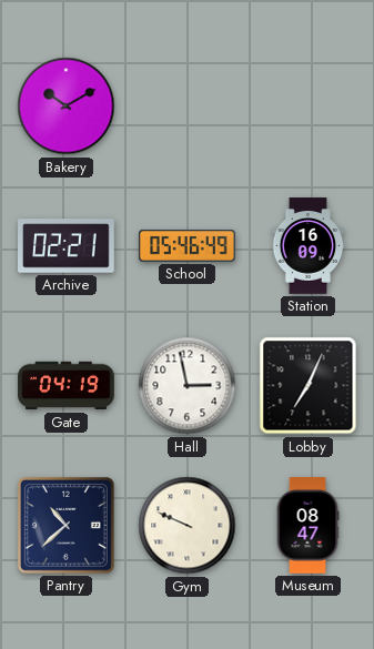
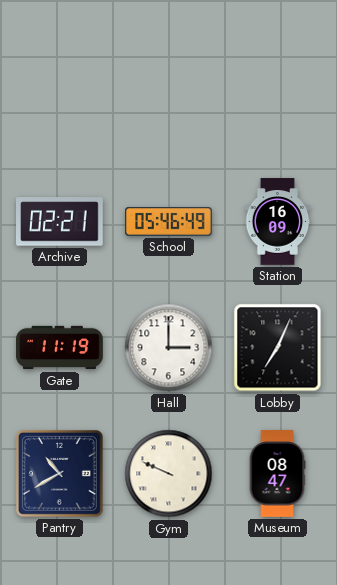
Bakery: 10:10 -> none
Gate: 04:19 -> 11:19
Hall: 2:58 -> 3:00
Pantry: 10:38 -> 10:40
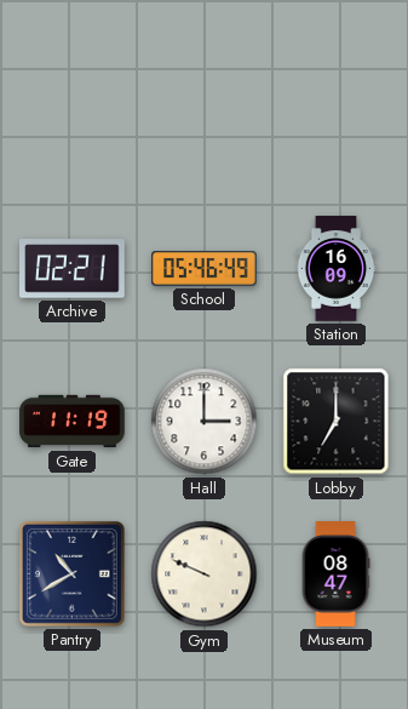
Lobby: 7:04 -> 7:00
